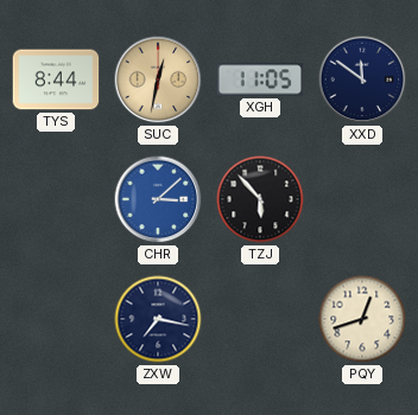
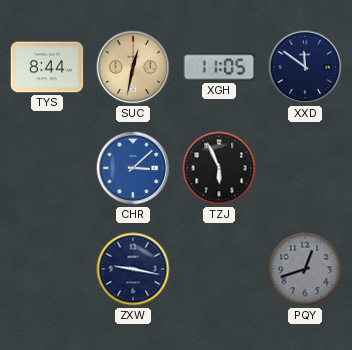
TZJ: 5:53 -> 5:56
ZXW: 7:17 -> 9:17
PQY dial: cream -> grey
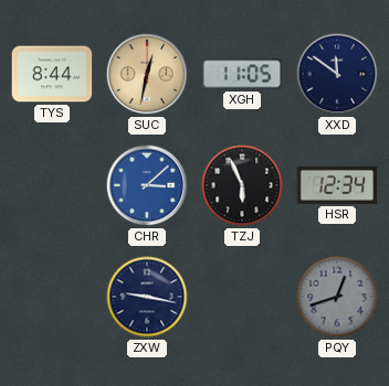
HSR: none -> 12:34
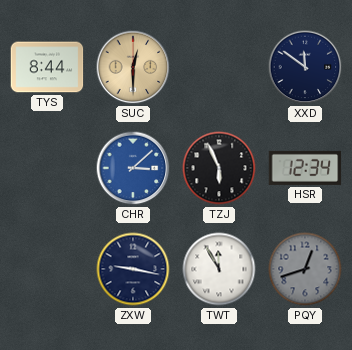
SUC: 12:32 -> 12:30
XGH: 11:05 -> none
TWT: none -> 11:55
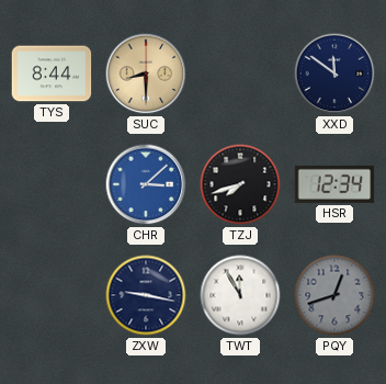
SUC: 12:30 -> 8:30
TZJ: 5:56 -> 7:42
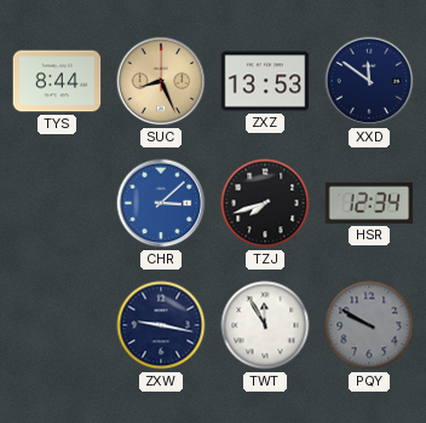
SUC: 8:30 -> 8:26
ZXZ: none -> 13:53
PQY: 12:42 -> 9:50
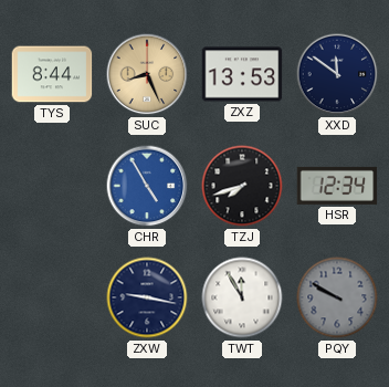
CHR: 3:08 -> 4:55
